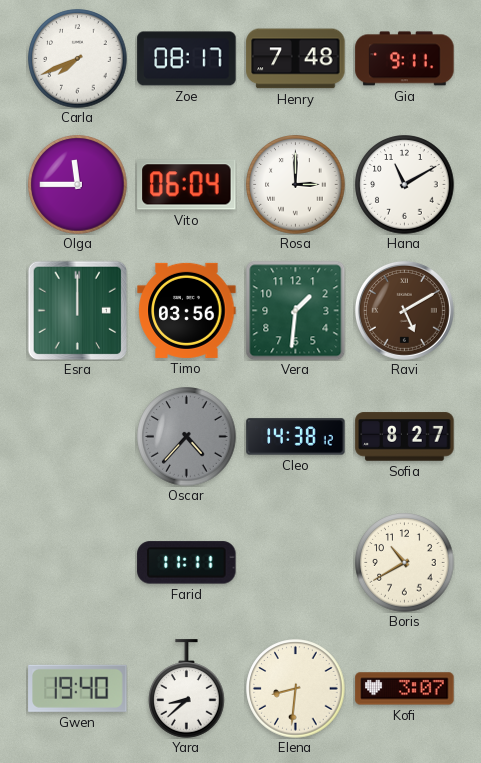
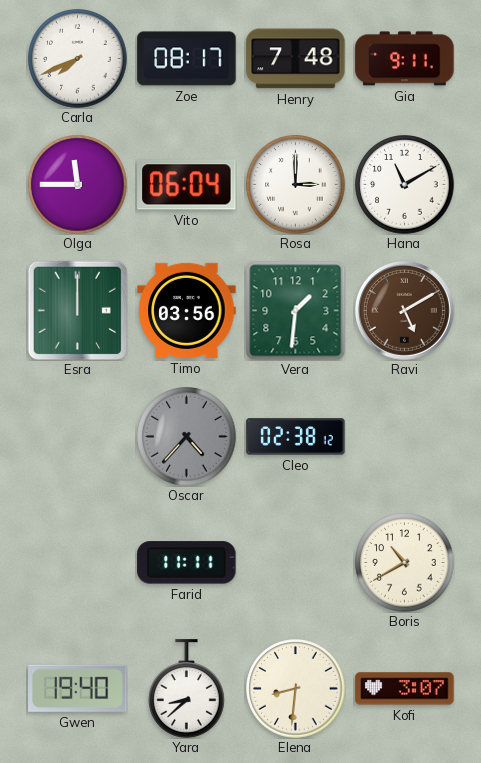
Cleo: 14:38 -> 02:38
Sofia: 8:27 -> none
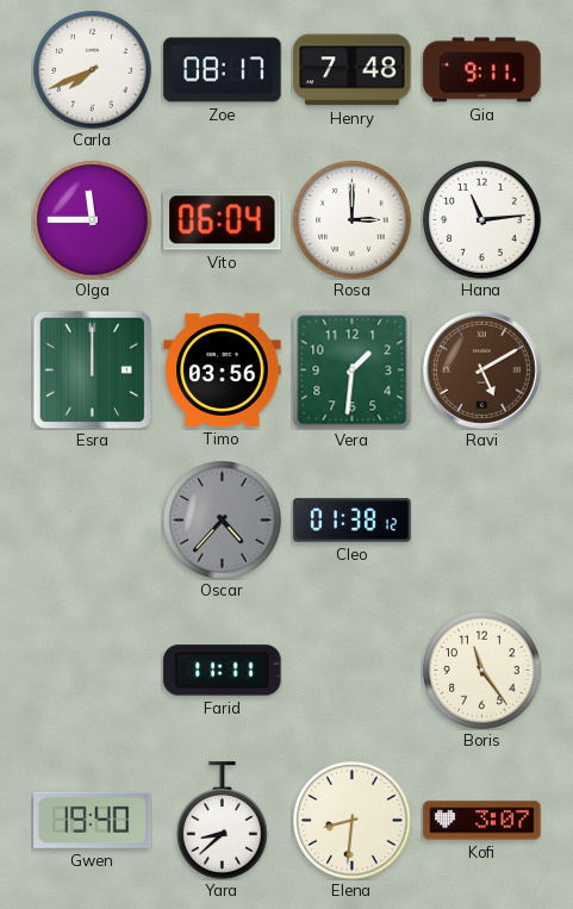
Hana: 11:10 -> 11:14
Cleo: 02:38 -> 01:38
Boris: 10:40 -> 11:24
